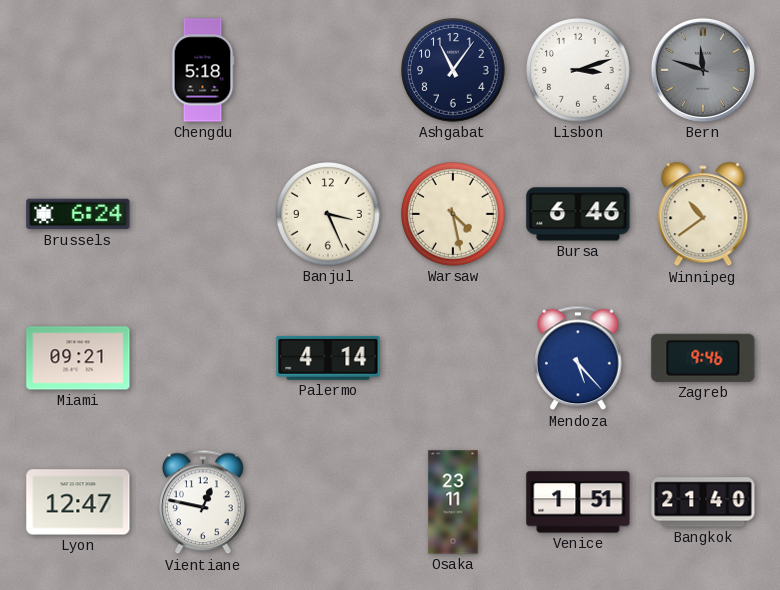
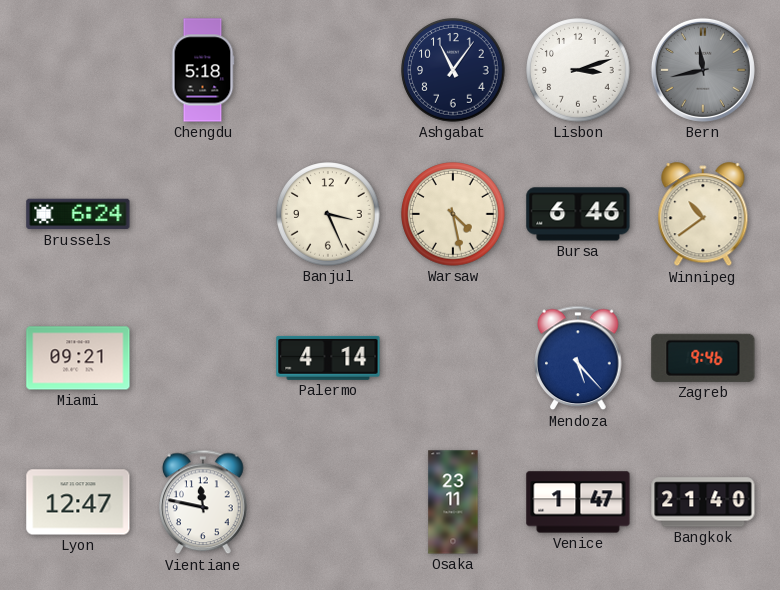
Bern: 11:48 -> 11:43
Vientiane: 12:47 -> 11:47
Venice: 1:51 -> 1:47
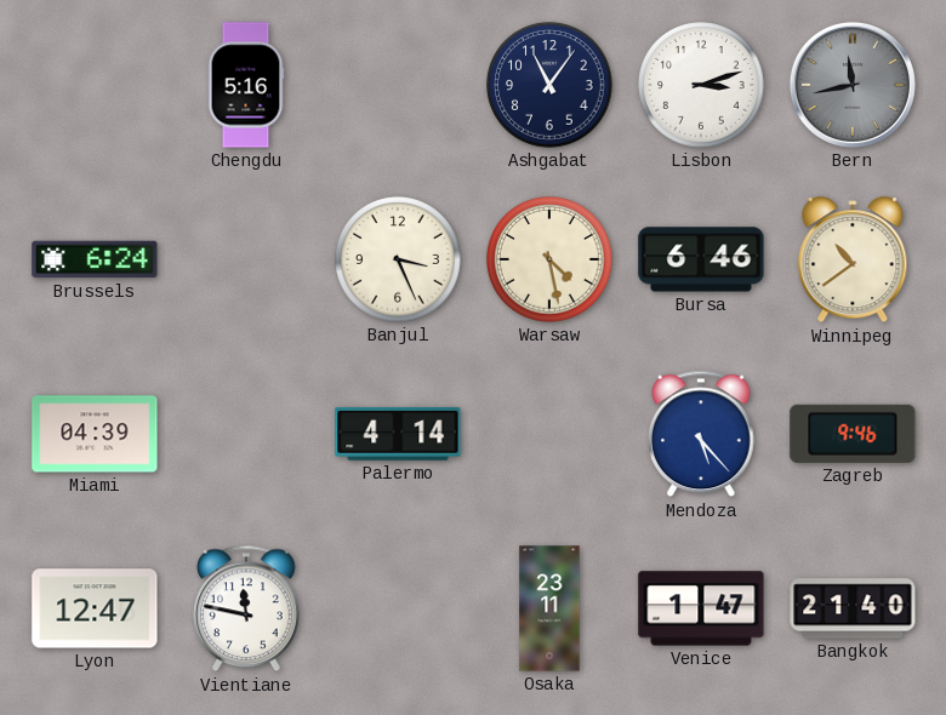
Chengdu: 5:18 -> 5:16
Miami: 09:21 -> 04:39
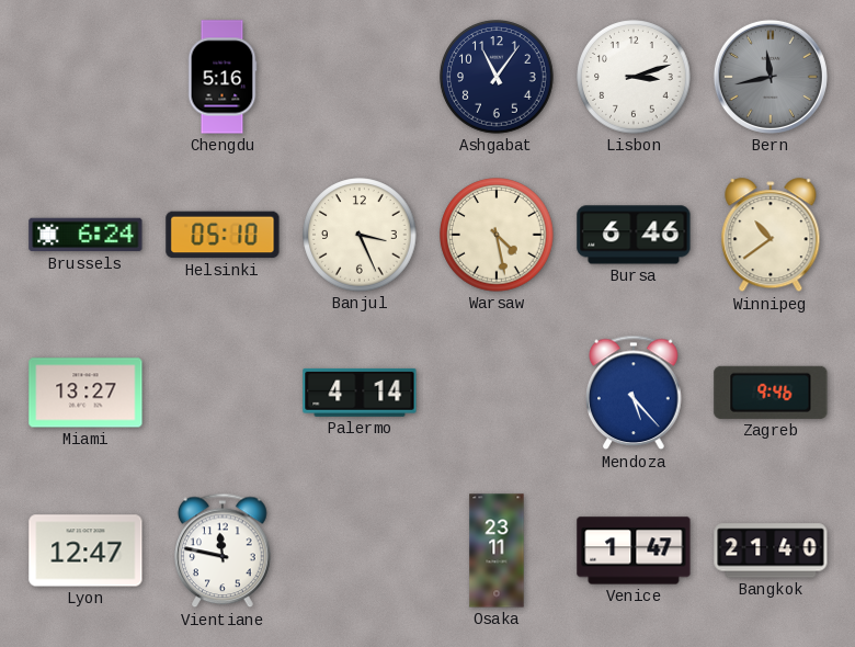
Helsinki: none -> 05:10
Miami: 04:39 -> 13:27
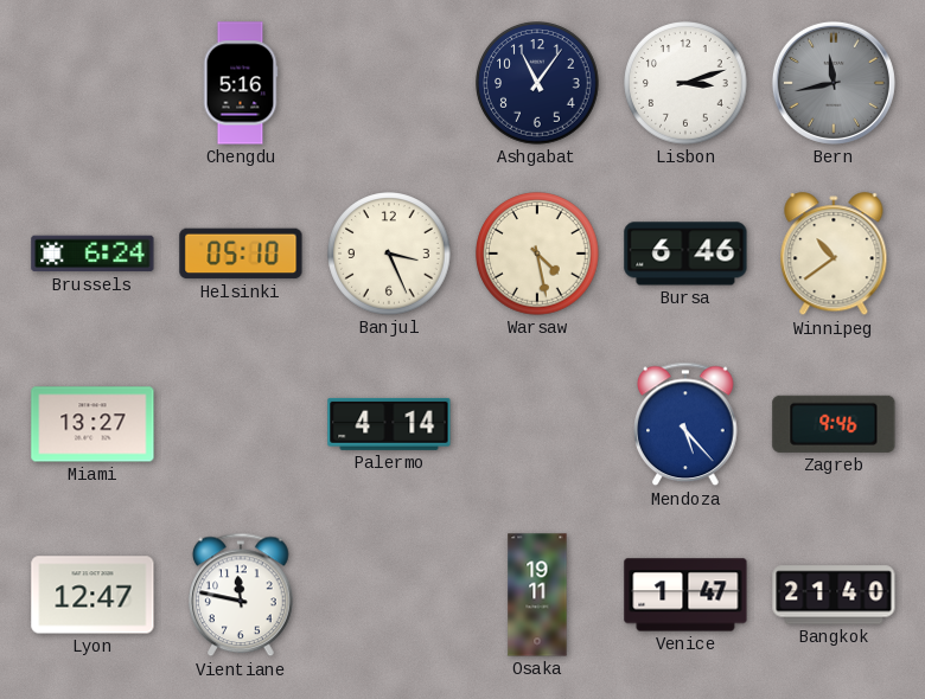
Osaka: 23:11 -> 19:11
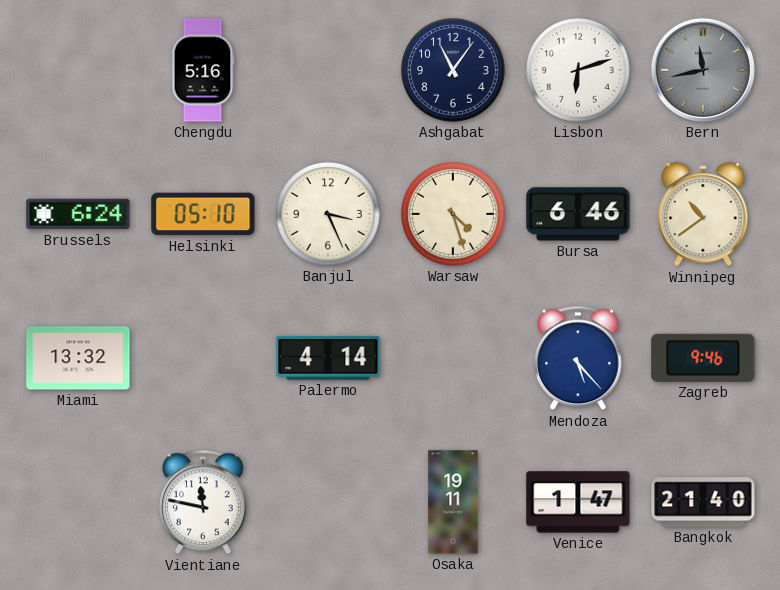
Lisbon: 3:12 -> 6:12
Warsaw: 4:28 -> 4:27
Miami: 13:27 -> 13:32
Lyon: 12:47 -> none
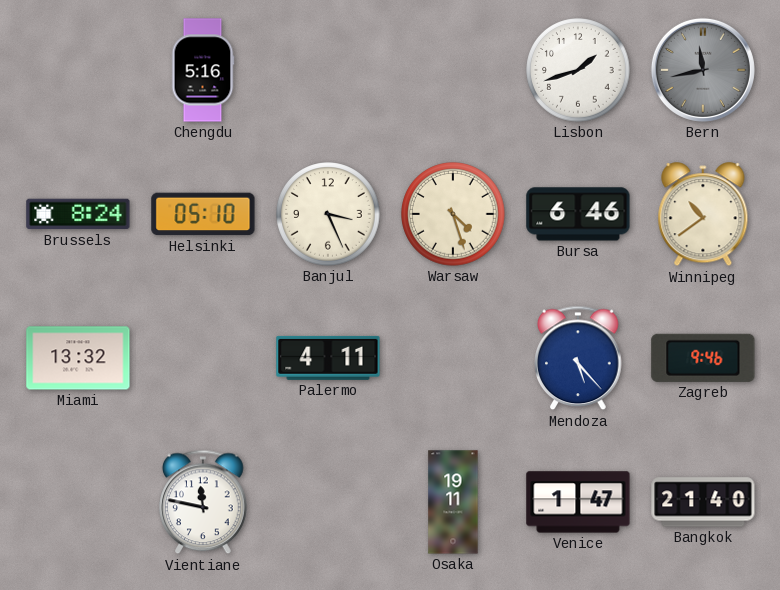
Ashgabat: 11:06 -> none
Lisbon: 6:12 -> 1:42
Brussels: 6:24 -> 8:24
Palermo: 4:14 -> 4:11
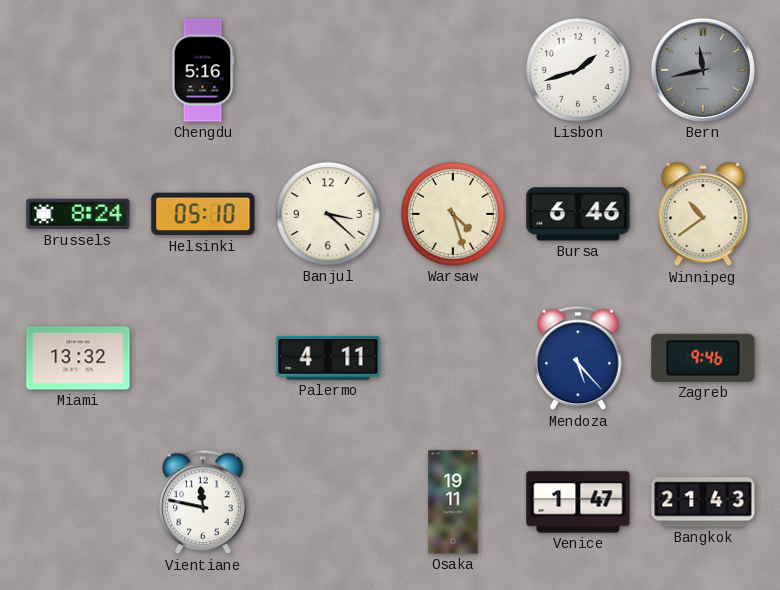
Banjul: 3:26 -> 3:22
Bangkok: 21:40 -> 21:43
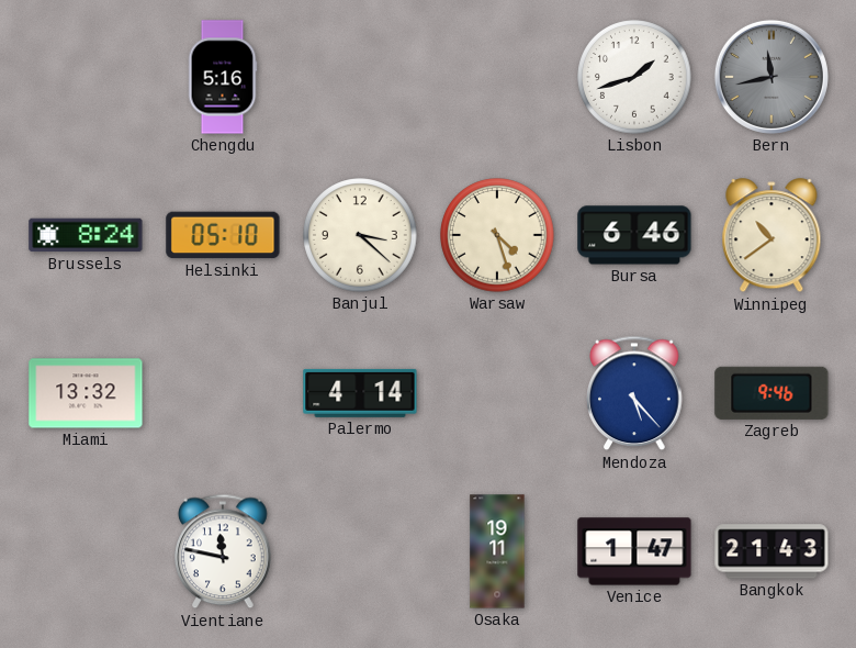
Palermo: 4:11 -> 4:14
